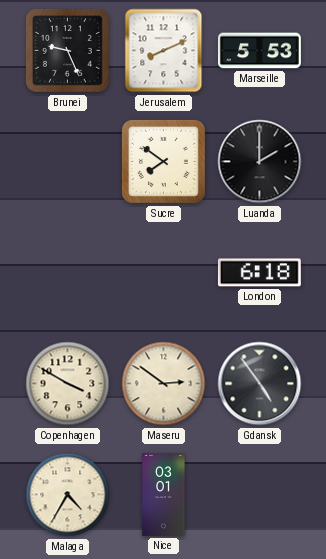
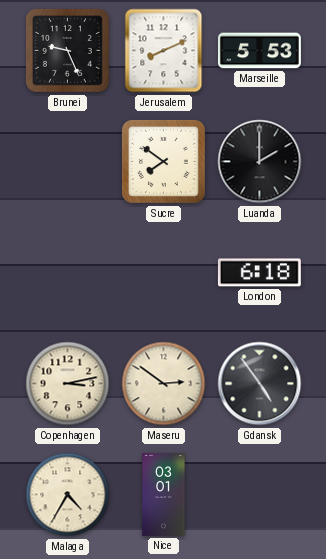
Copenhagen: 3:50 -> 3:13
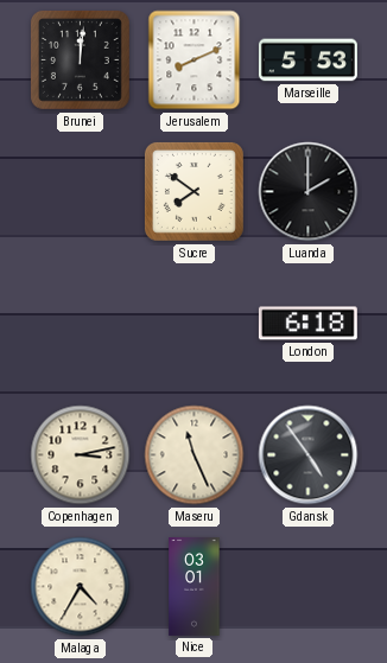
Brunei: 9:26 -> 12:01
Maseru: 2:51 -> 11:26
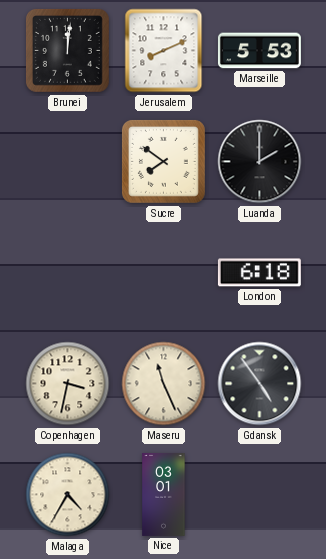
Copenhagen: 3:13 -> 3:32
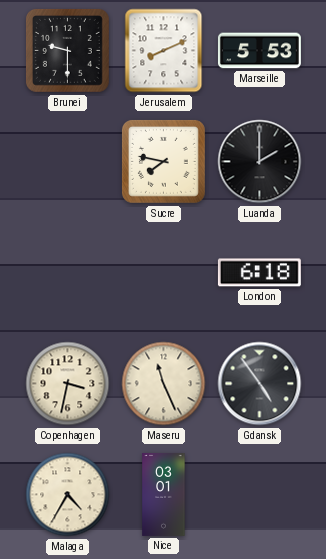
Brunei: 12:01 -> 9:30
Sucre: 7:51 -> 7:47
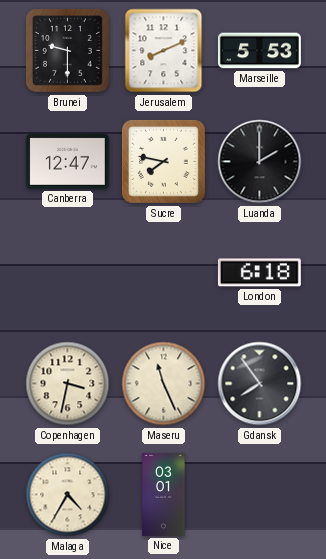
Canberra: none -> 12:47
Gdansk: 4:54 -> 7:54
